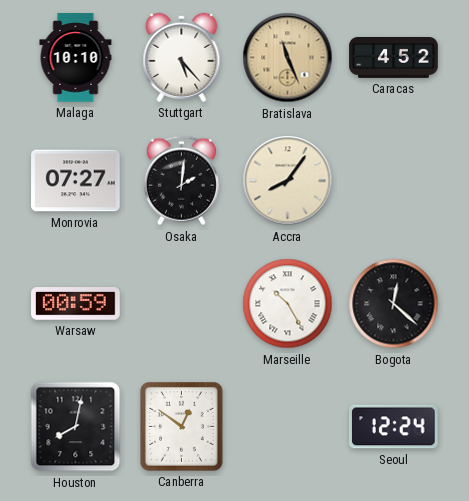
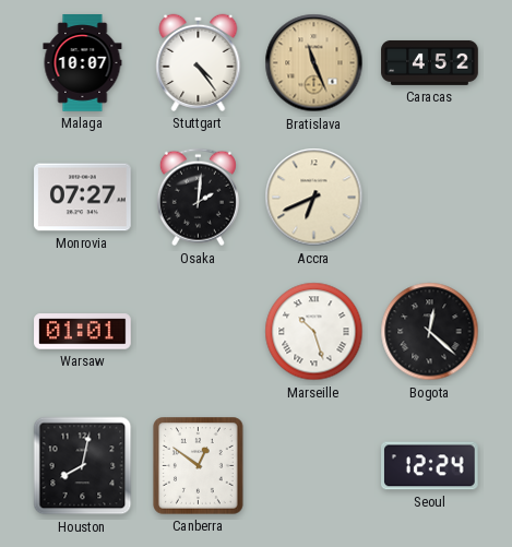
Malaga: 10:10 -> 10:07
Stuttgart: 5:23 -> 4:24
Accra: 8:06 -> 6:41
Warsaw: 00:59 -> 01:01
Marseille: 10:25 -> 10:27
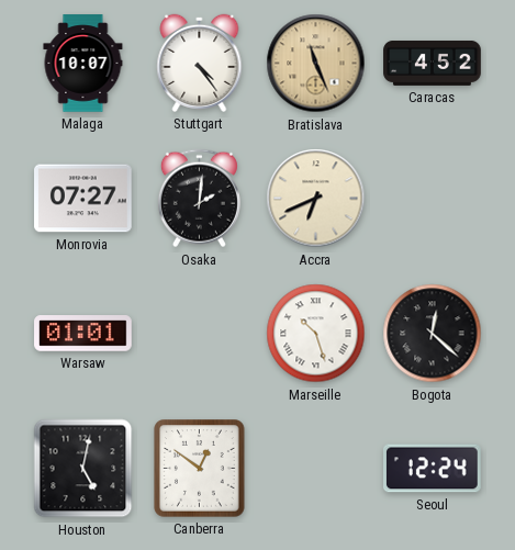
Houston: 8:02 -> 5:02
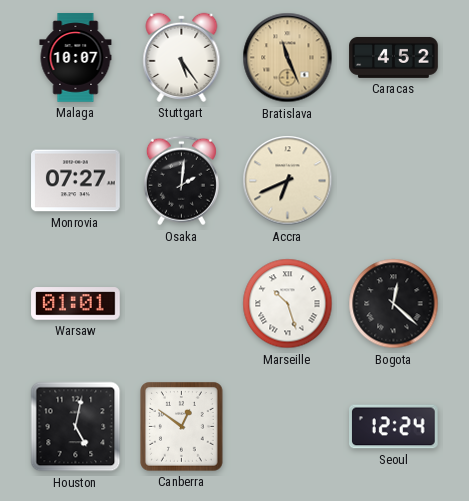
Stuttgart: 4:24 -> 5:24
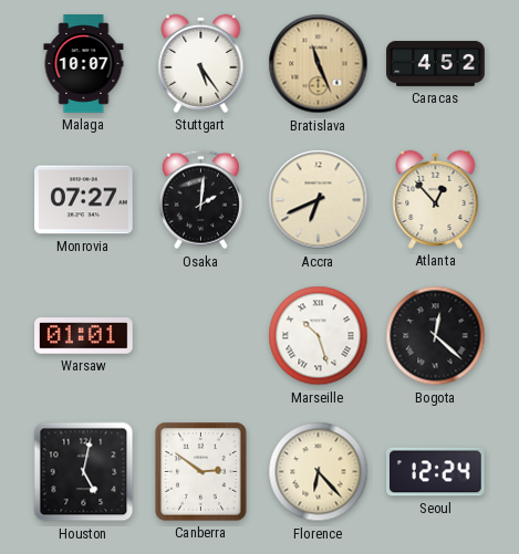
Atlanta: none -> 12:53
Canberra: 12:51 -> 2:51
Florence: none -> 6:23
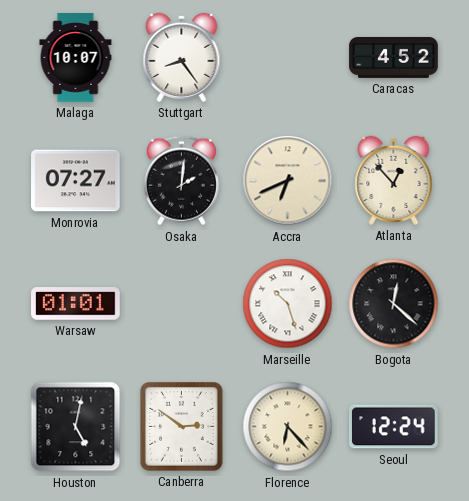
Stuttgart: 5:24 -> 8:24
Bratislava: 11:26 -> none
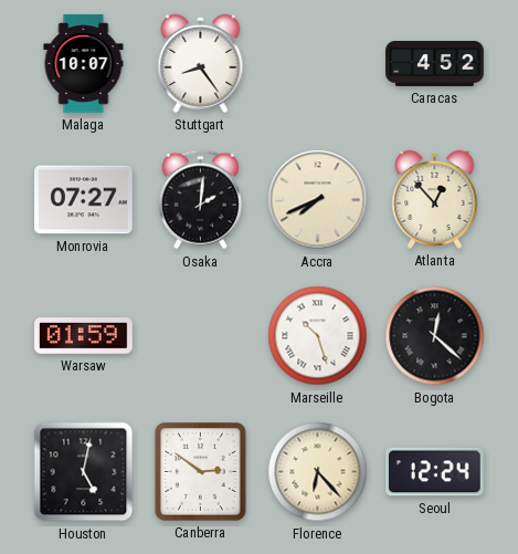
Accra: 6:41 -> 7:41
Warsaw: 01:01 -> 01:59
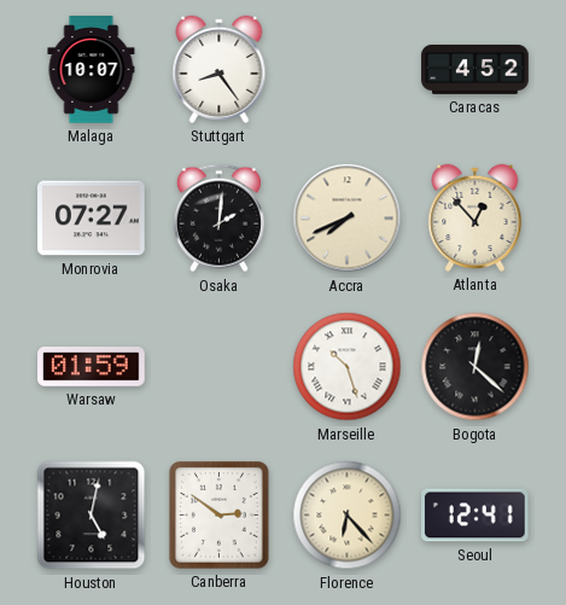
Seoul: 12:24 -> 12:41
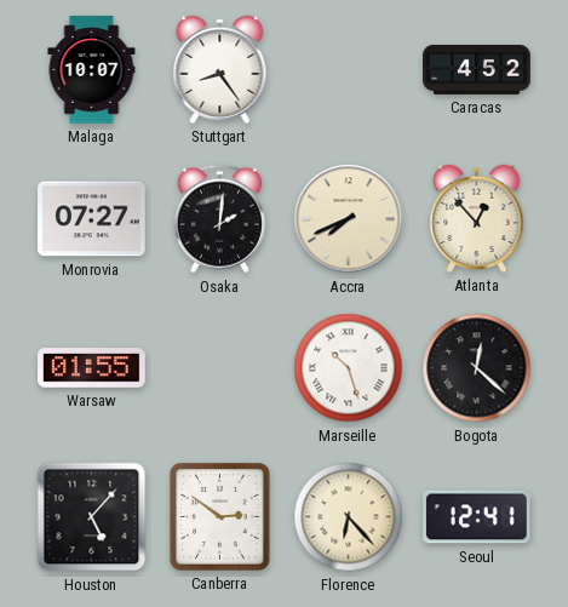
Warsaw: 01:59 -> 01:55
Houston: 5:02 -> 5:07
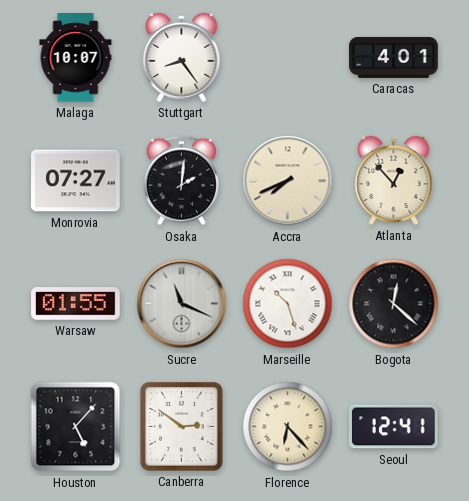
Caracas: 4:52 -> 4:01
Sucre: none -> 11:19
